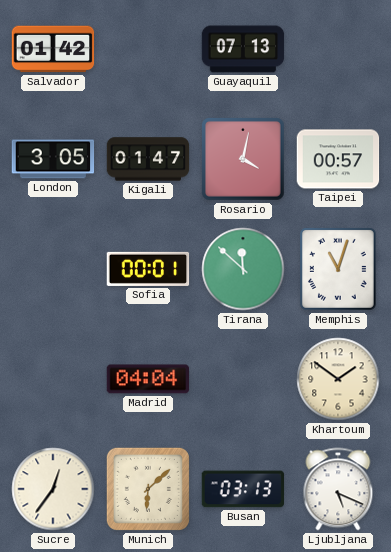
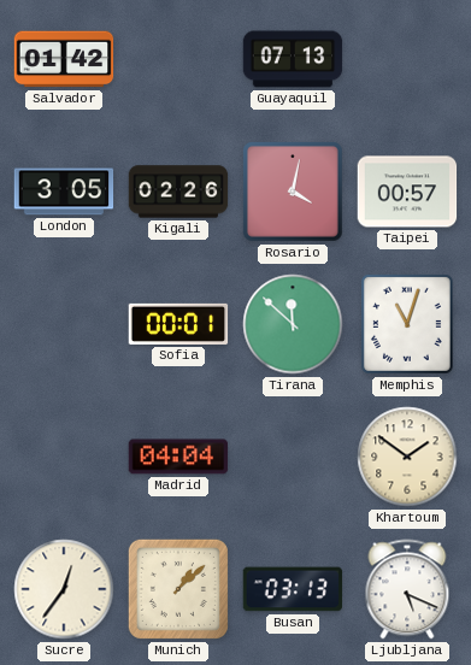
Kigali: 01:47 -> 02:26
Munich: 6:08 -> 1:08
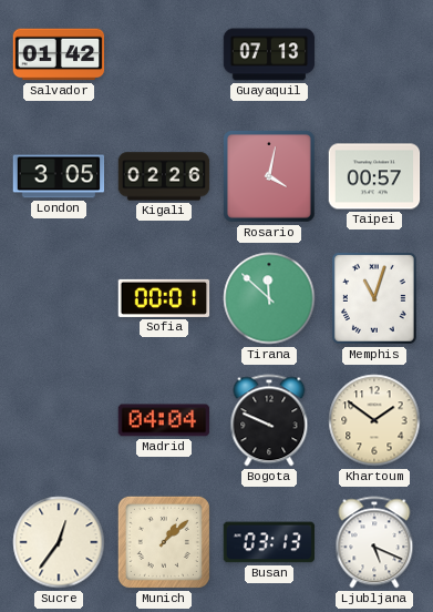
Bogota: none -> 9:49
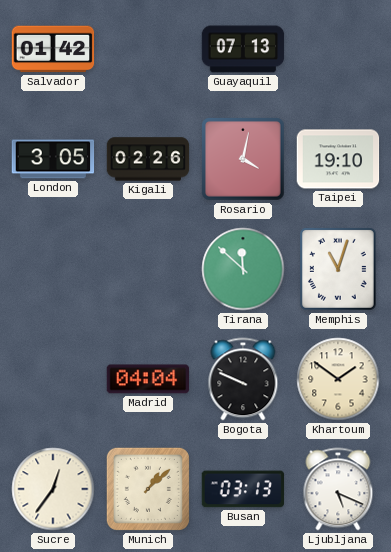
Taipei: 00:57 -> 19:10
Sofia: 00:01 -> none
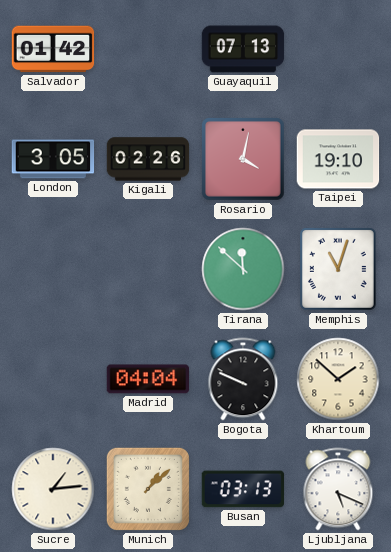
Khartoum: 1:51 -> 1:52
Sucre: 12:36 -> 1:14
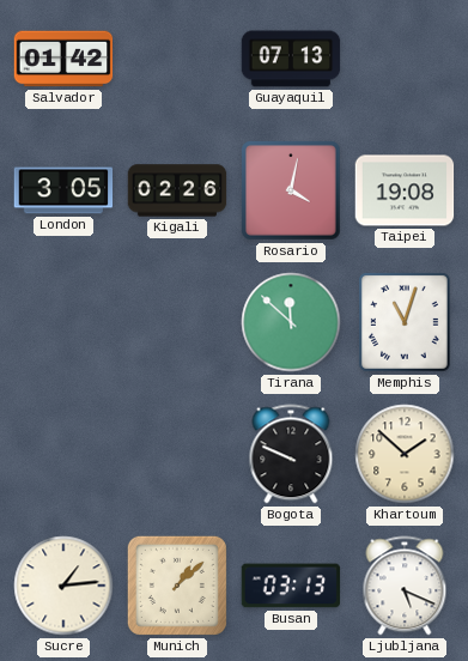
Taipei: 19:10 -> 19:08
Madrid: 04:04 -> none
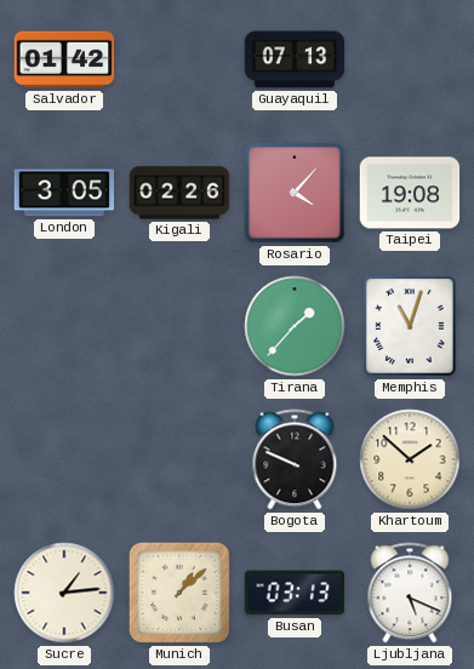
Rosario: 4:02 -> 4:07
Tirana: 11:52 -> 1:37
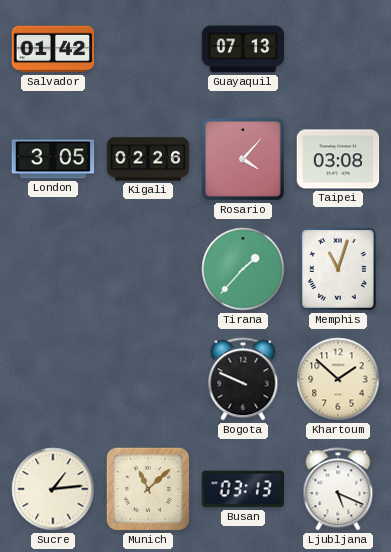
Taipei: 19:08 -> 03:08
Munich: 1:08 -> 11:08
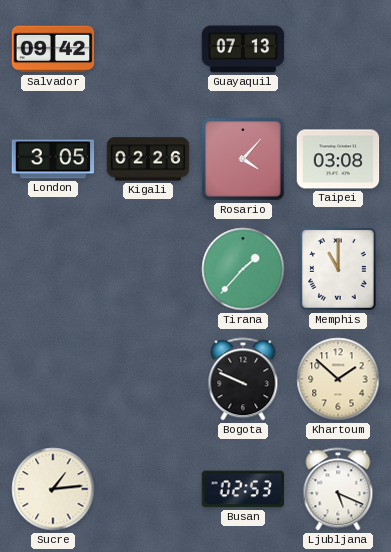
Salvador: 01:42 -> 09:42
Memphis: 11:03 -> 11:00
Munich: 11:08 -> none
Busan: 03:13 -> 02:53
